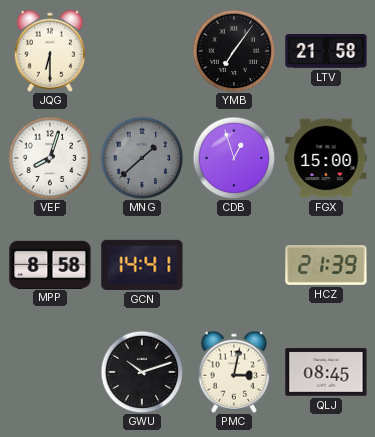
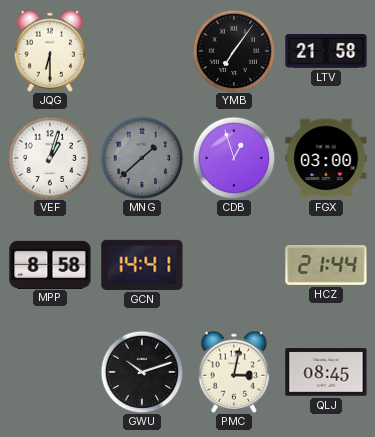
VEF: 8:03 -> 1:03
FGX: 15:00 -> 03:00
HCZ: 21:39 -> 21:44
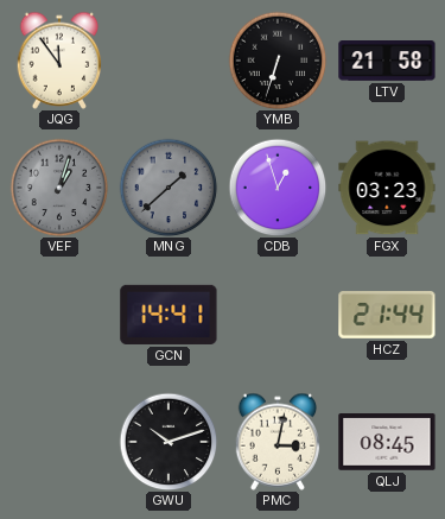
JQG: 6:30 -> 11:54
YMB: 7:06 -> 6:33
VEF dial: white -> grey
FGX: 03:00 -> 03:23
MPP: 8:58 -> none
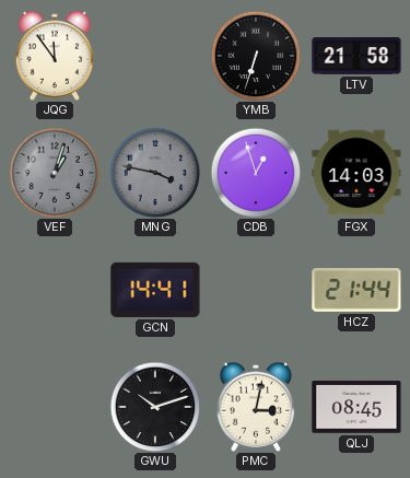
MNG: 1:38 -> 3:47
FGX: 03:23 -> 14:03
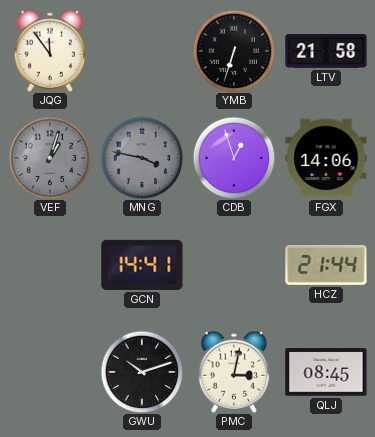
FGX: 14:03 -> 14:06
